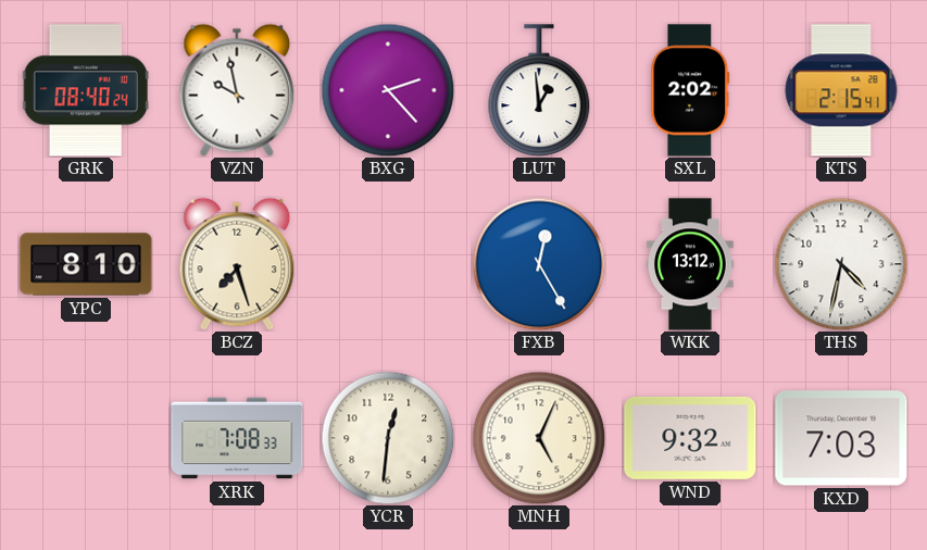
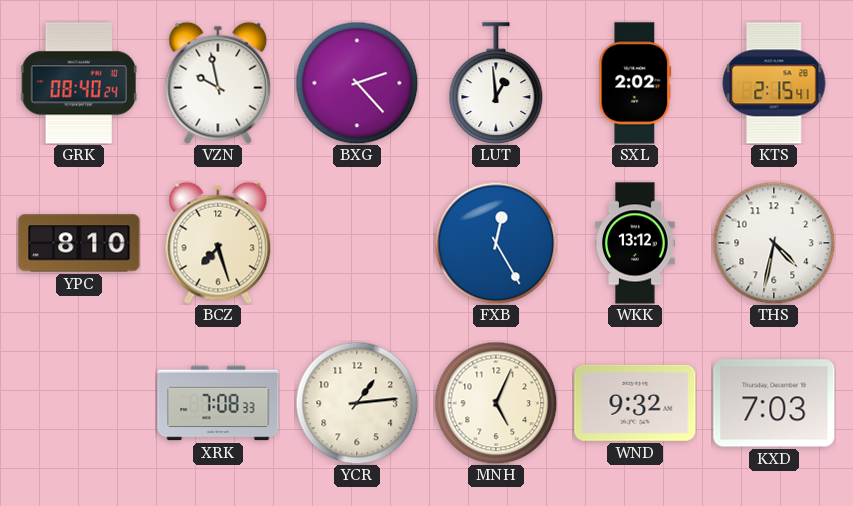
YCR: 12:31 -> 1:14
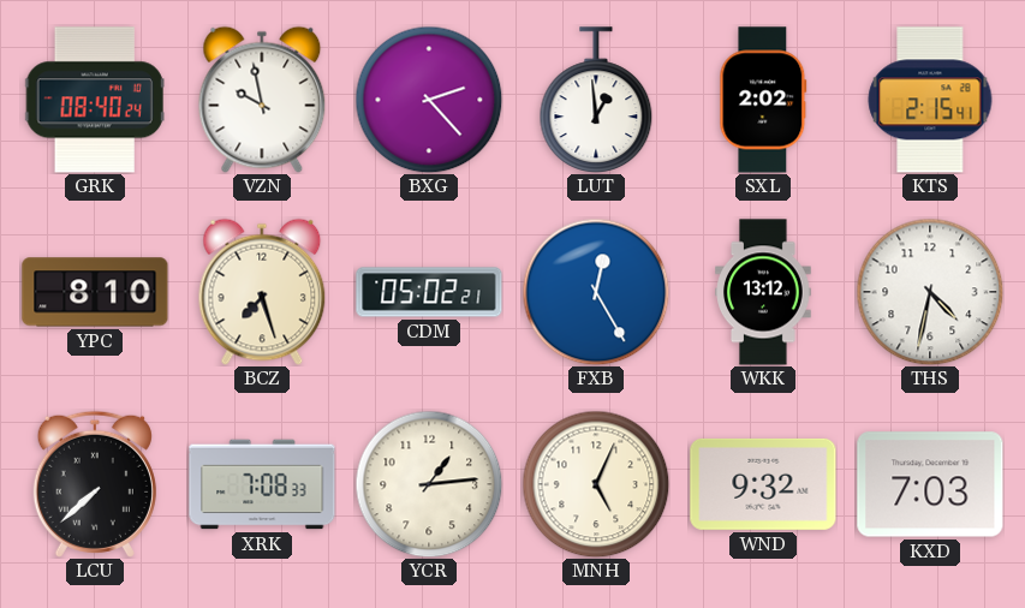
CDM: none -> 05:02
LCU: none -> 7:38
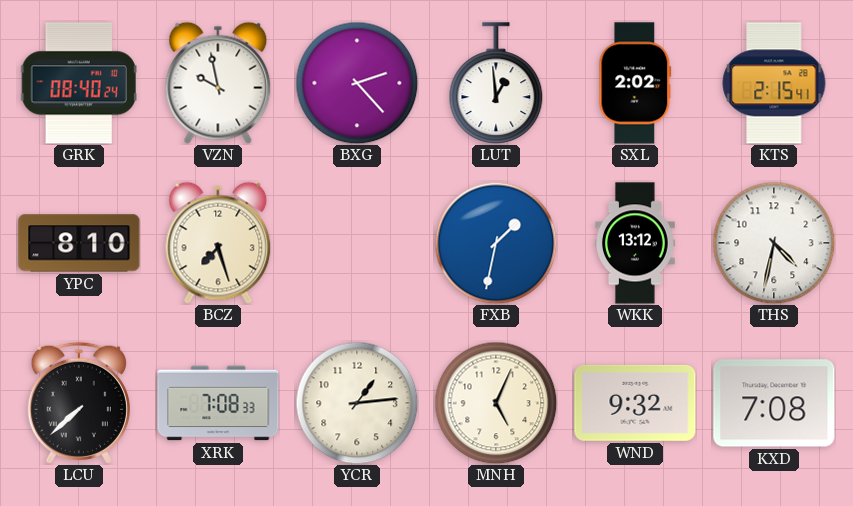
CDM: 05:02 -> none
FXB: 12:25 -> 1:32
KXD: 7:03 -> 7:08
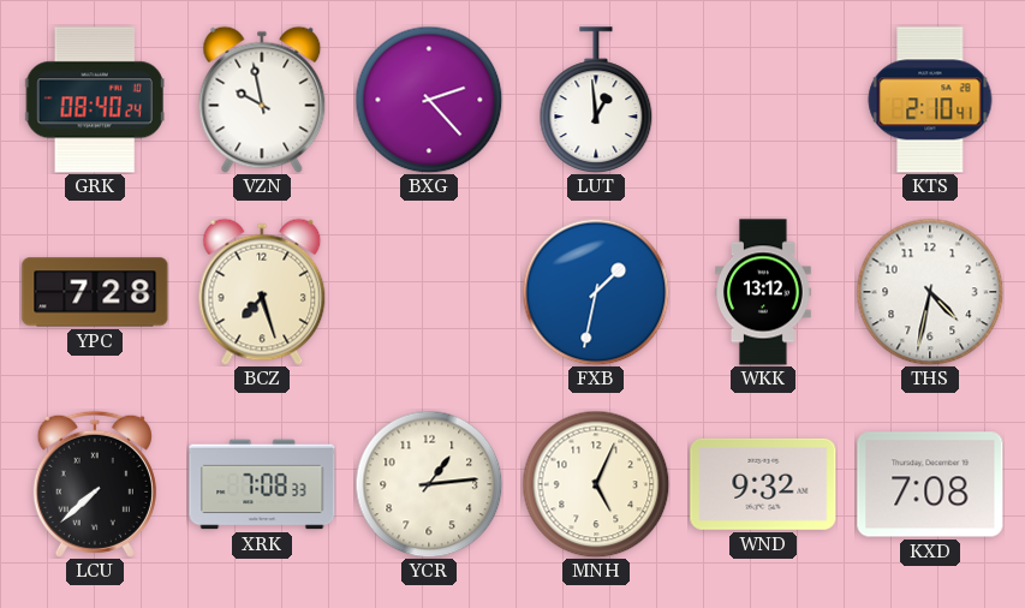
SXL: 2:02 -> none
KTS: 2:15 -> 2:10
YPC: 8:10 -> 7:28
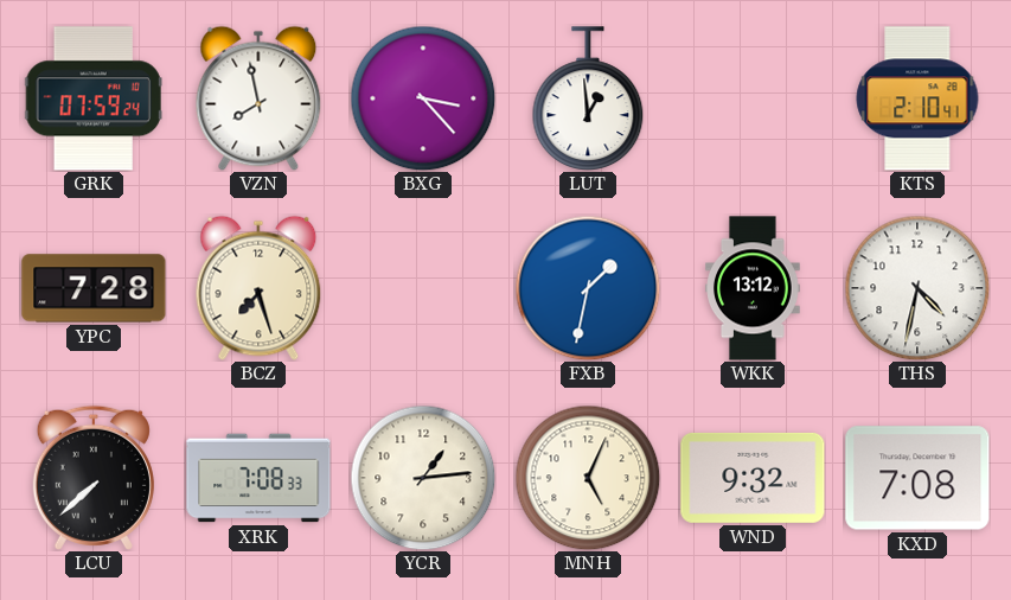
GRK: 08:40 -> 07:59
VZN: 9:58 -> 7:58
BXG: 2:23 -> 3:23
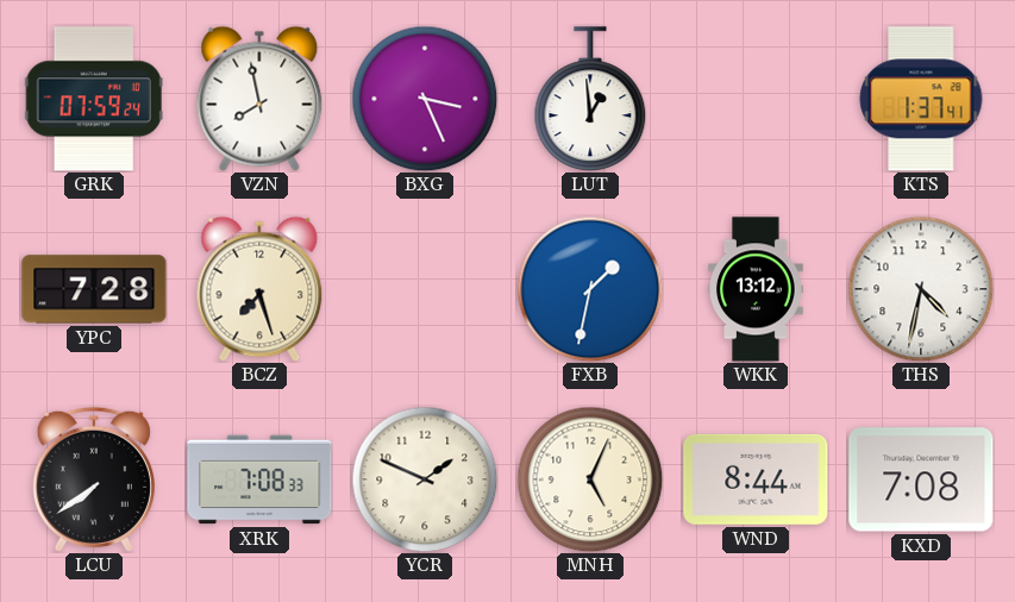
BXG: 3:23 -> 3:26
KTS: 2:10 -> 1:37
LCU: 7:38 -> 7:39
YCR: 1:14 -> 1:49
WND: 9:32 -> 8:44
